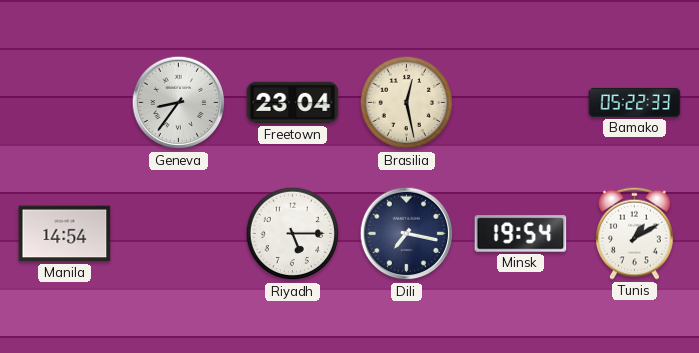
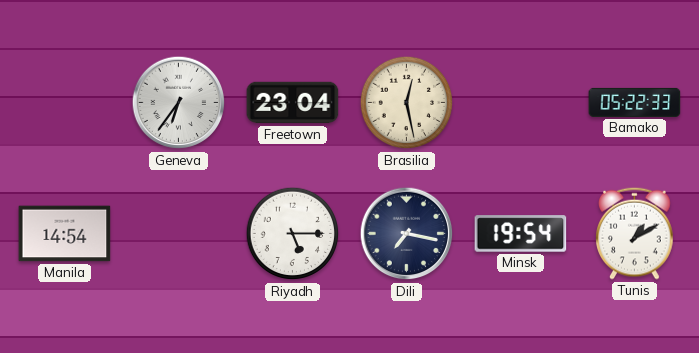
Geneva: 8:36 -> 6:36
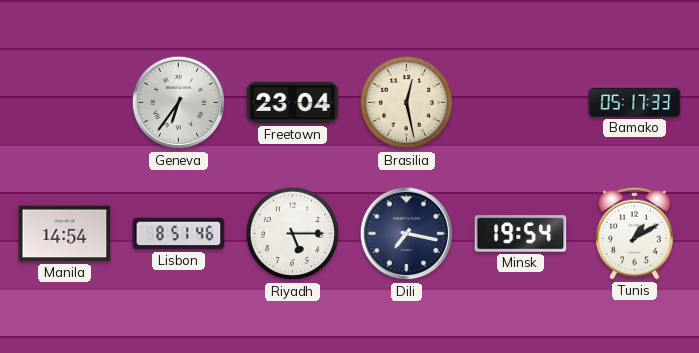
Bamako: 05:22 -> 05:17
Lisbon: none -> 8:51
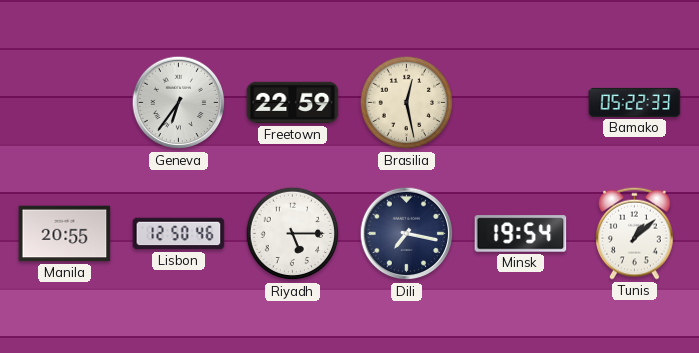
Freetown: 23:04 -> 22:59
Bamako: 05:17 -> 05:22
Manila: 14:54 -> 20:55
Lisbon: 8:51 -> 12:50
Tunis: 1:10 -> 1:08
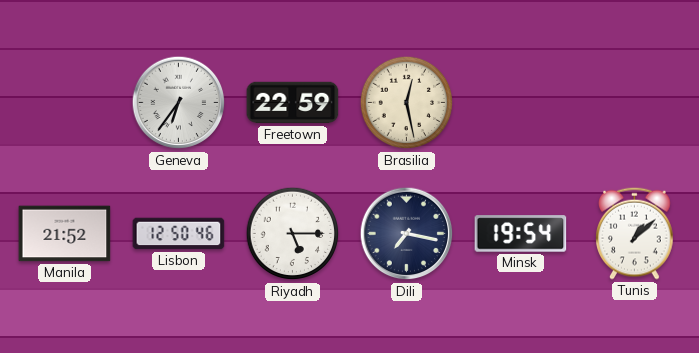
Bamako: 05:22 -> none
Manila: 20:55 -> 21:52
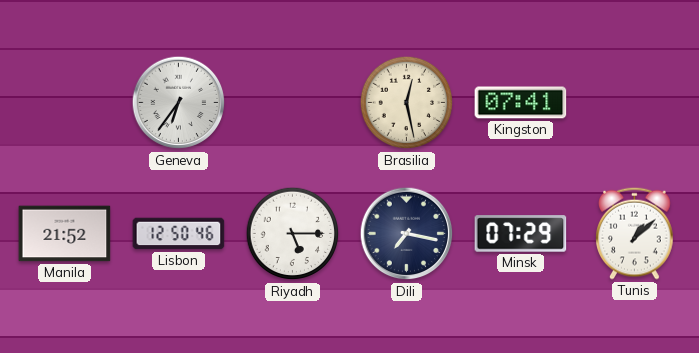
Freetown: 22:59 -> none
Kingston: none -> 07:41
Minsk: 19:54 -> 07:29
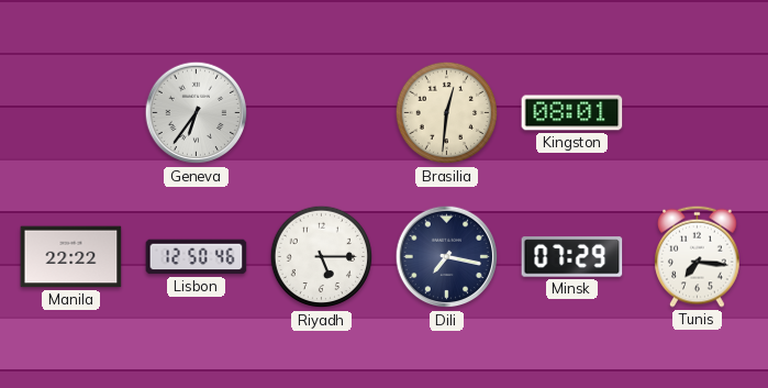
Brasilia: 12:28 -> 12:31
Kingston: 07:41 -> 08:01
Manila: 21:52 -> 22:22
Tunis: 1:08 -> 7:16
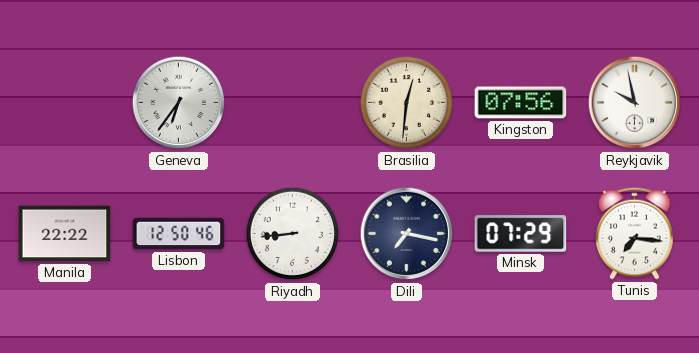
Kingston: 08:01 -> 07:56
Reykjavik: none -> 9:58
Riyadh: 5:15 -> 8:44
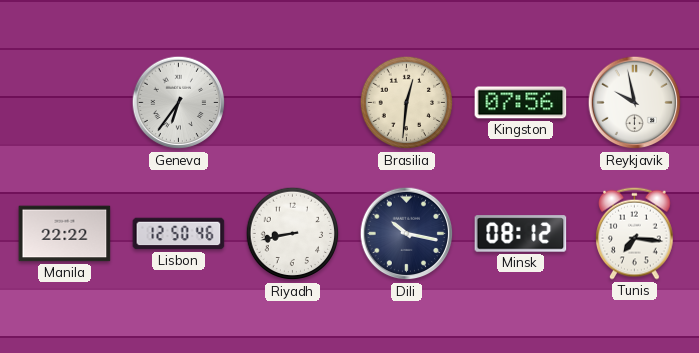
Riyadh: 8:44 -> 8:43
Dili: 7:17 -> 10:17
Minsk: 07:29 -> 08:12
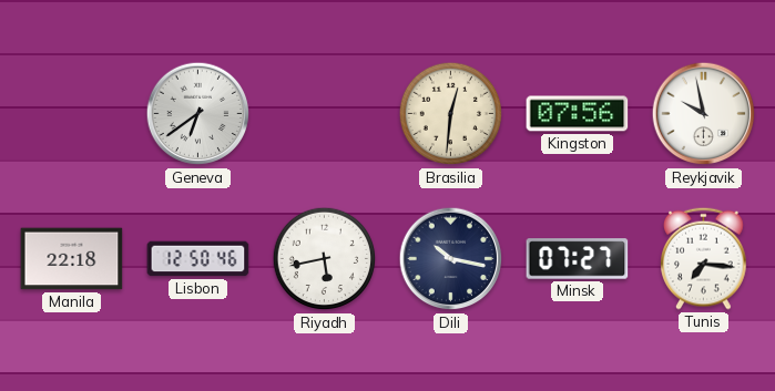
Geneva: 6:36 -> 6:39
Manila: 22:22 -> 22:18
Riyadh: 8:43 -> 5:43
Minsk: 08:12 -> 07:27
